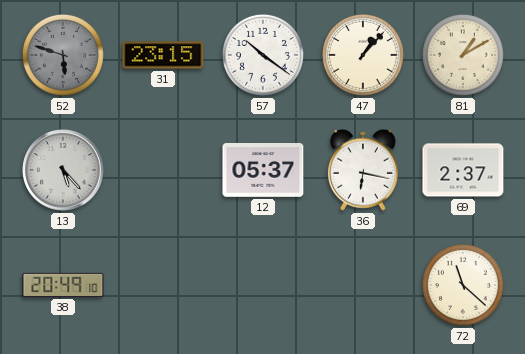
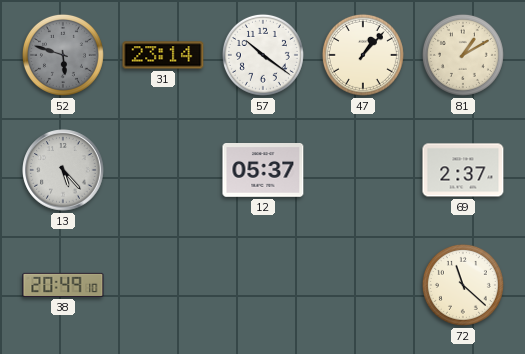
31: 23:15 -> 23:14
36: 6:17 -> none
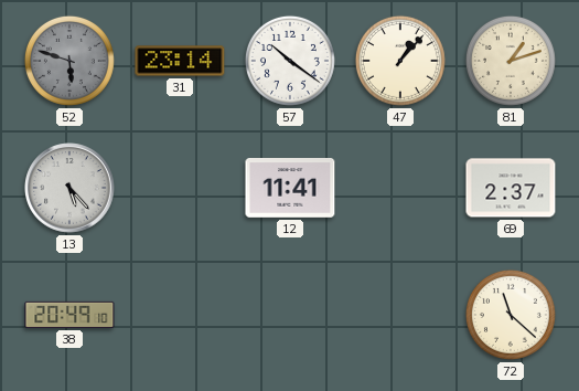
81: 1:10 -> 1:12
12: 05:37 -> 11:41
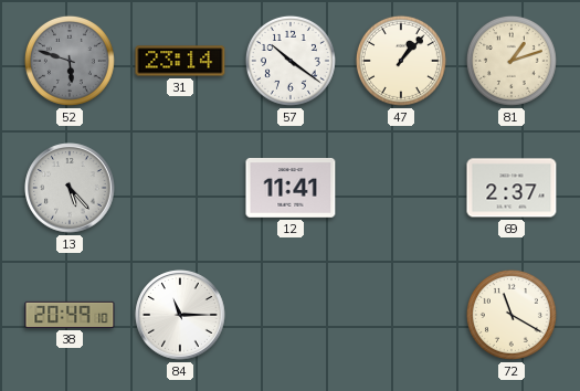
84: none -> 11:15
72: 11:22 -> 11:20
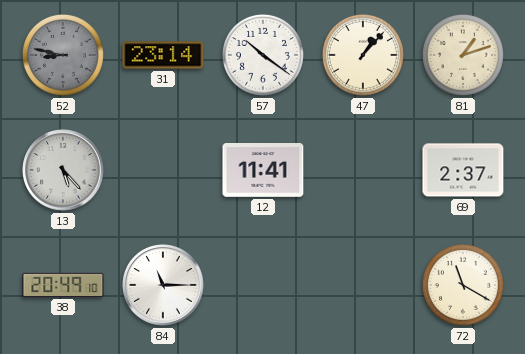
52: 5:48 -> 8:47
